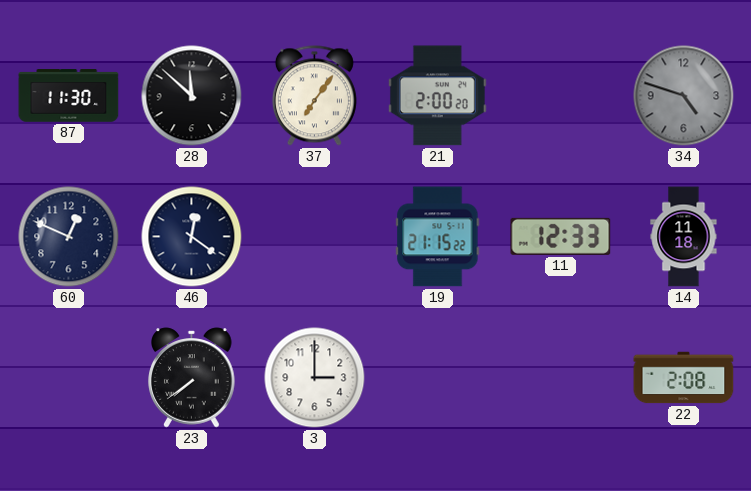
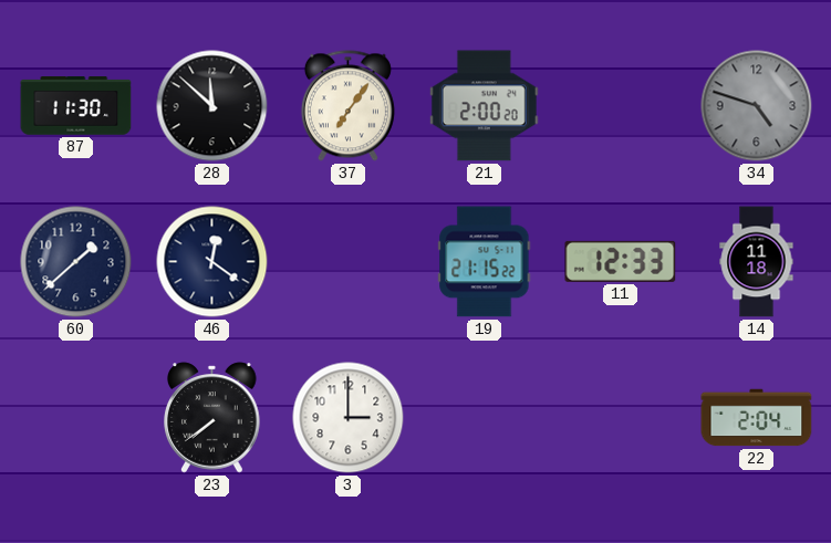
60: 12:49 -> 1:38
22: 2:08 -> 2:04
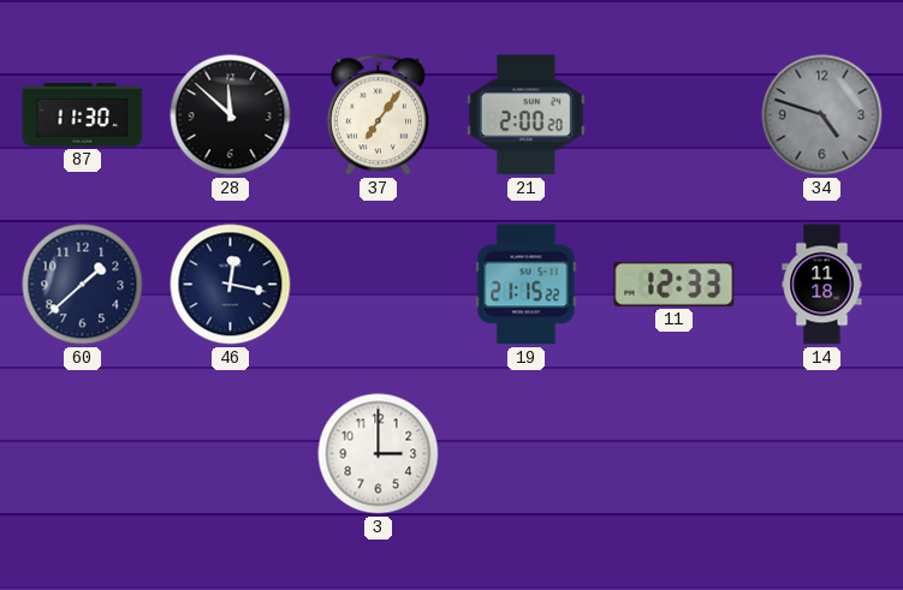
46: 12:21 -> 12:17
23: 7:39 -> none
22: 2:04 -> none
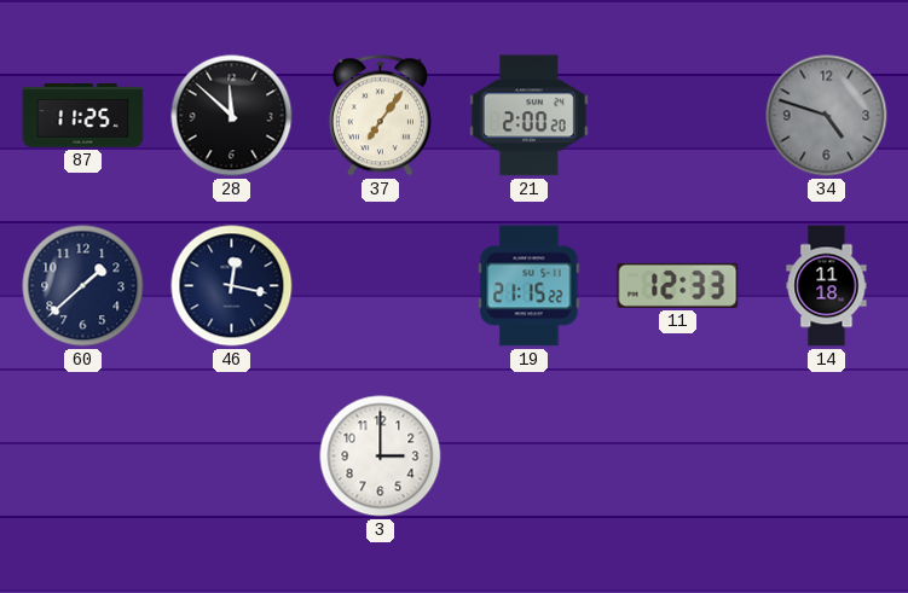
87: 11:30 -> 11:25
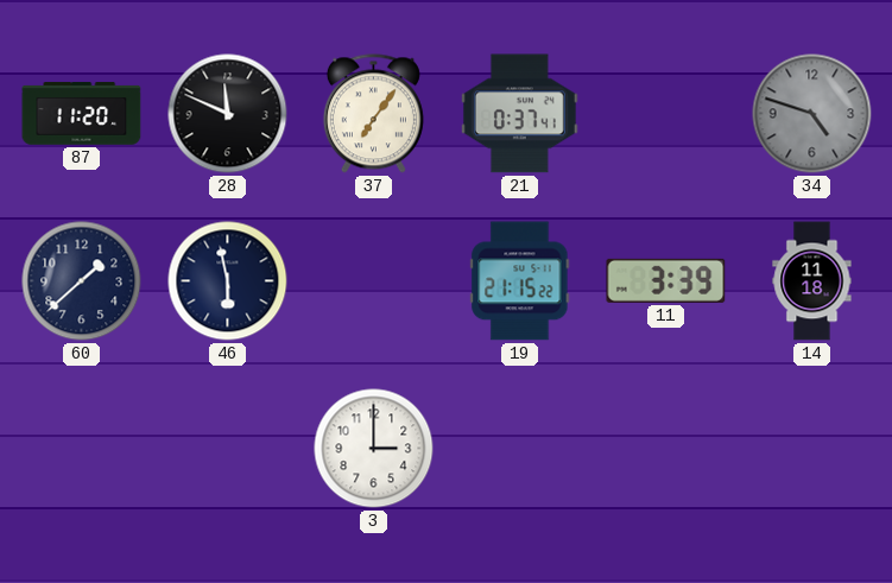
87: 11:25 -> 11:20
28: 11:52 -> 11:49
21: 2:00 -> 0:37
46: 12:17 -> 5:58
11: 12:33 -> 3:39
